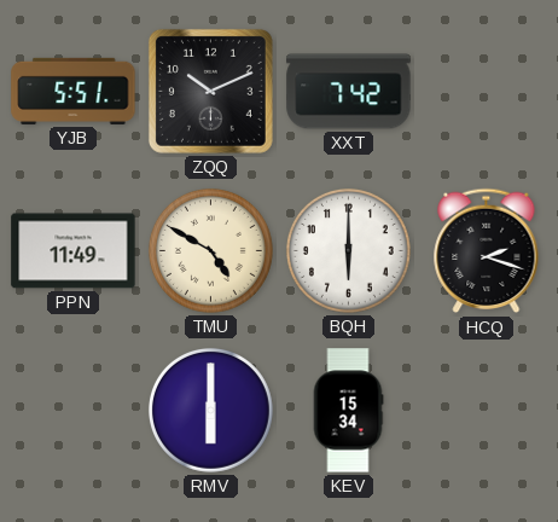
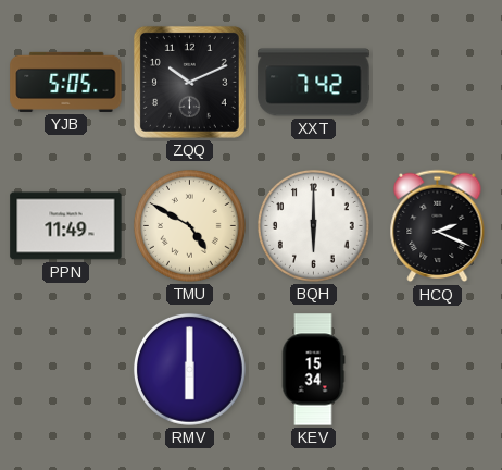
YJB: 5:51 -> 5:05
HCQ: 2:18 -> 2:19
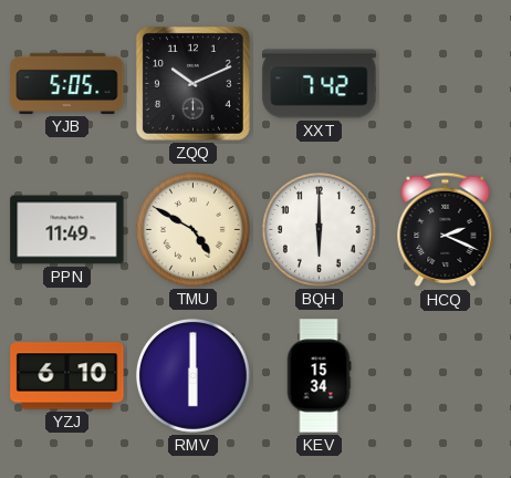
YZJ: none -> 6:10
